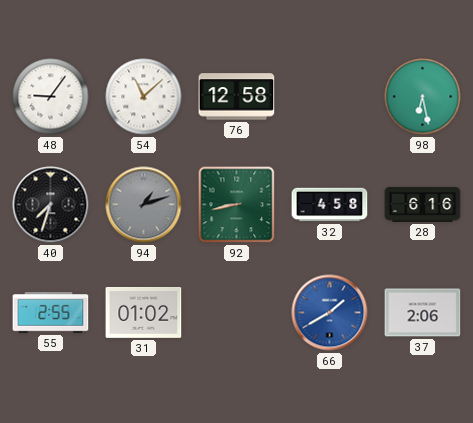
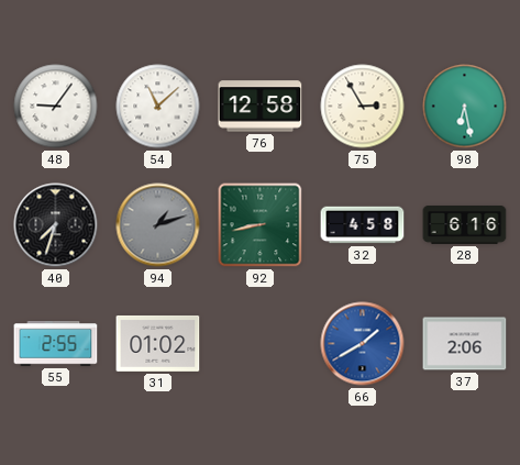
75: none -> 2:55
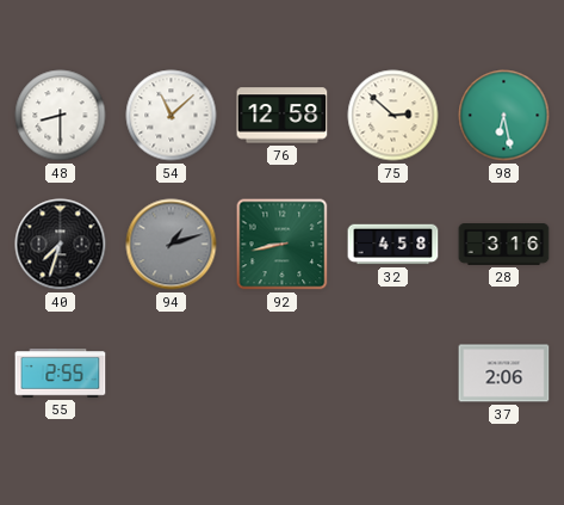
48: 9:06 -> 8:30
75: 2:55 -> 2:52
28: 6:16 -> 3:16
31: 01:02 -> none
66: 1:40 -> none
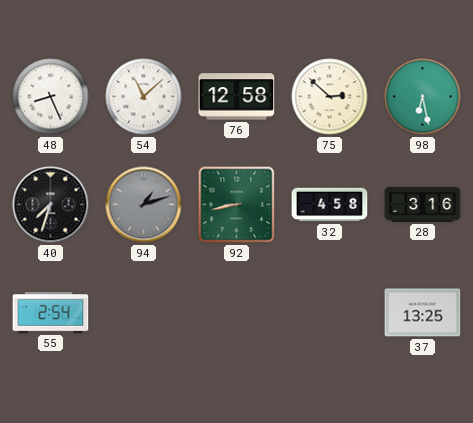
48: 8:30 -> 8:26
55: 2:55 -> 2:54
37: 2:06 -> 13:25
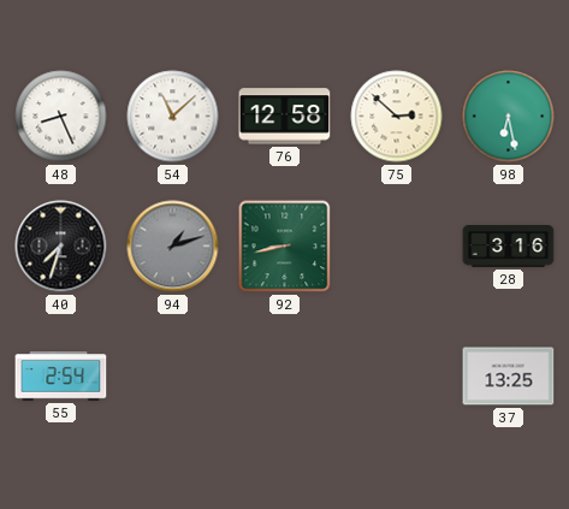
32: 4:58 -> none
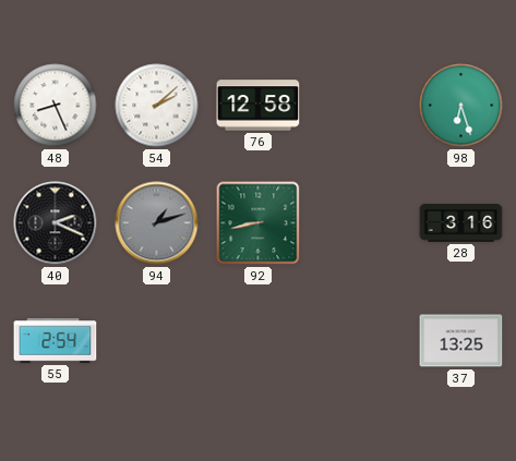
54: 11:08 -> 2:08
75: 2:52 -> none
98: 6:28 -> 6:27
40: 7:33 -> 2:19
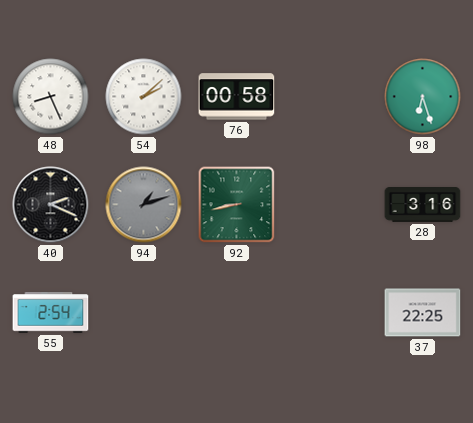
76: 12:58 -> 00:58
37: 13:25 -> 22:25
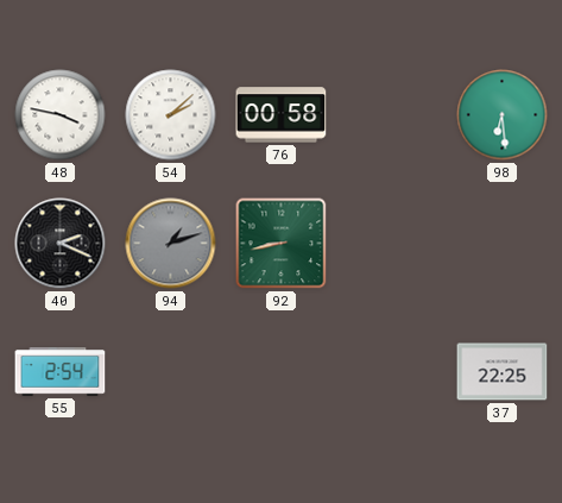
48: 8:26 -> 3:47
98: 6:27 -> 6:29
28: 3:16 -> none
